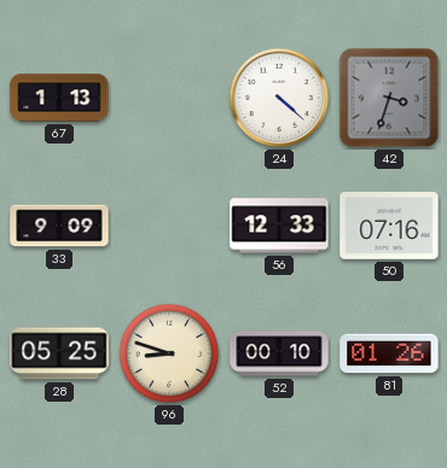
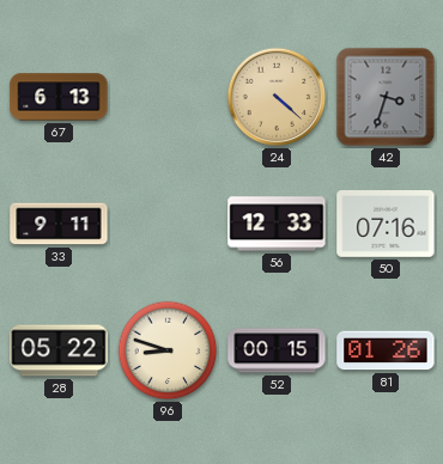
67: 1:13 -> 6:13
24 dial: white -> champagne
33: 9:09 -> 9:11
28: 05:25 -> 05:22
52: 00:10 -> 00:15
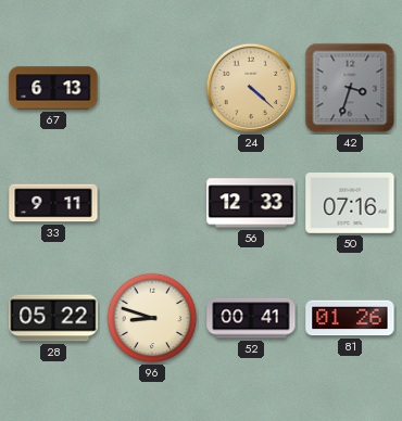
52: 00:15 -> 00:41
